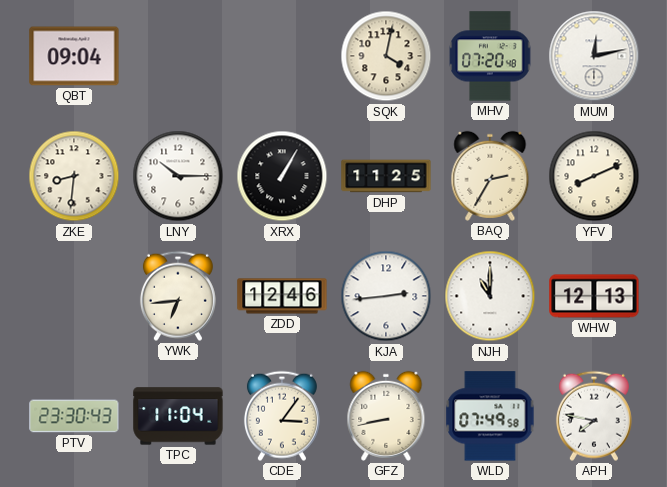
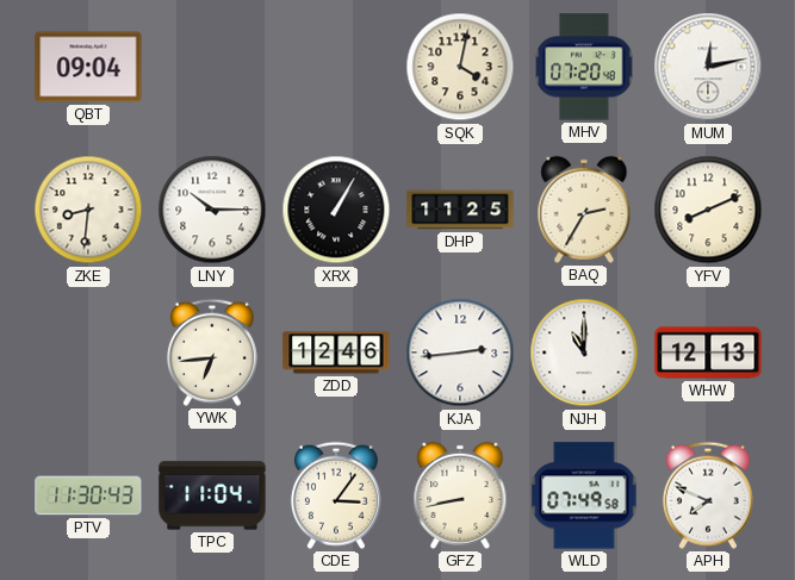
PTV: 23:30 -> 11:30
APH: 7:47 -> 7:49
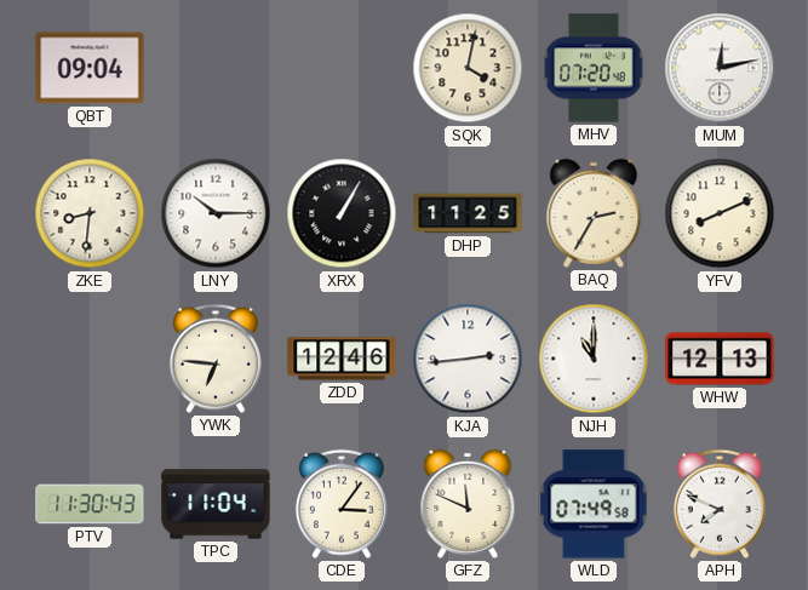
YWK: 6:44 -> 6:46
GFZ: 8:43 -> 11:49
